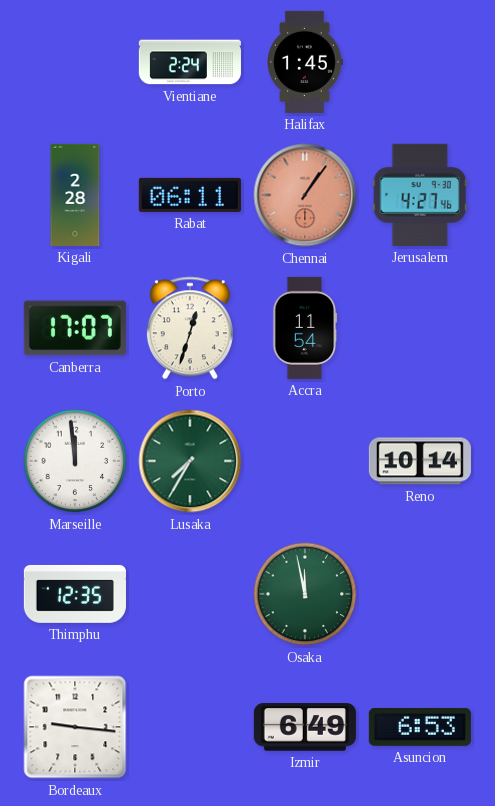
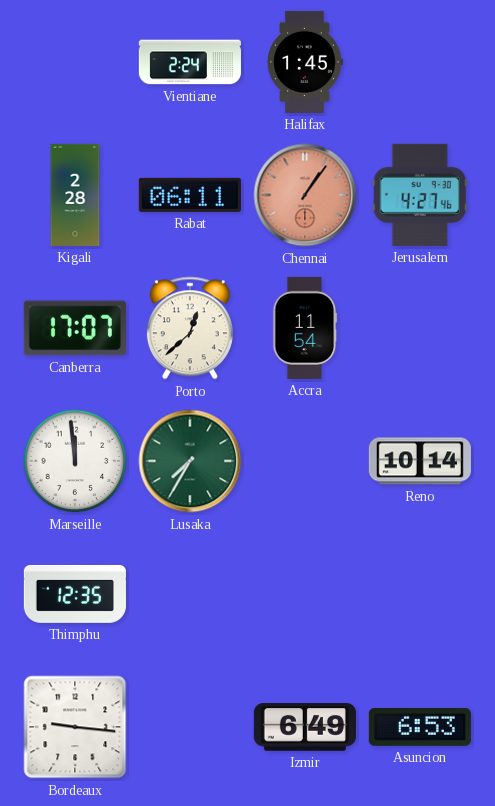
Porto: 12:33 -> 12:38
Osaka: 11:58 -> none
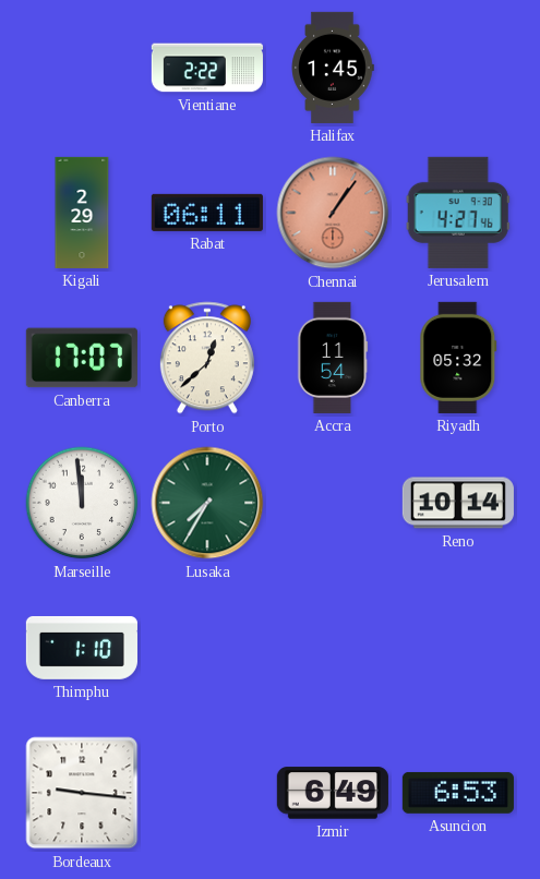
Vientiane: 2:24 -> 2:22
Kigali: 2:28 -> 2:29
Riyadh: none -> 05:32
Thimphu: 12:35 -> 1:10
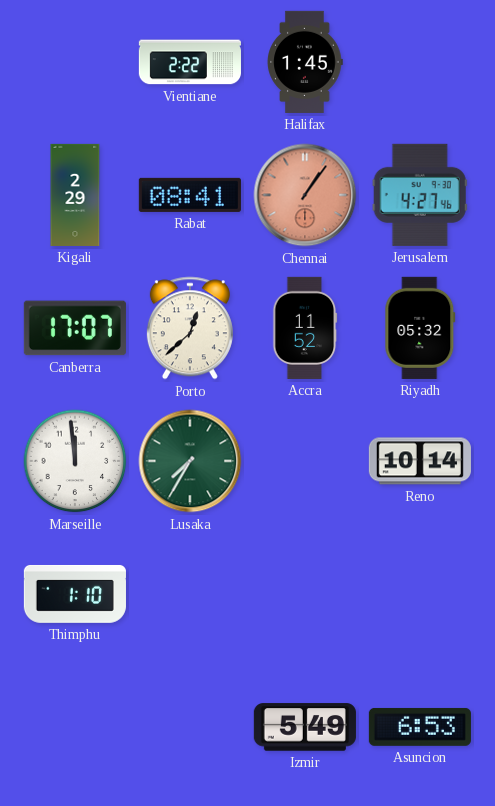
Rabat: 06:11 -> 08:41
Accra: 11:54 -> 11:52
Bordeaux: 9:16 -> none
Izmir: 6:49 -> 5:49
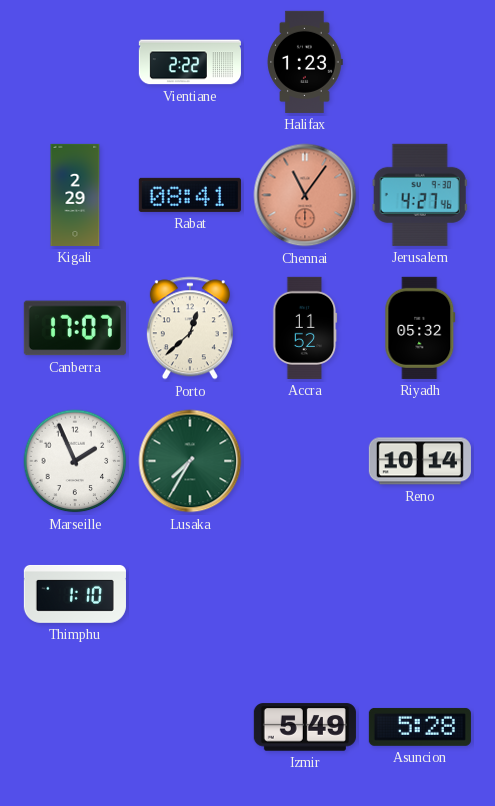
Halifax: 1:45 -> 1:23
Chennai: 1:06 -> 11:06
Marseille: 11:59 -> 1:56
Asuncion: 6:53 -> 5:28
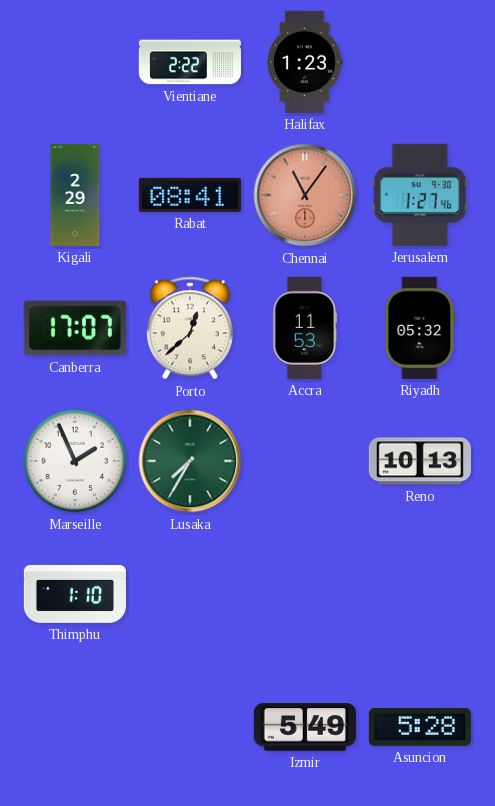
Jerusalem: 4:27 -> 1:27
Accra: 11:52 -> 11:53
Reno: 10:14 -> 10:13
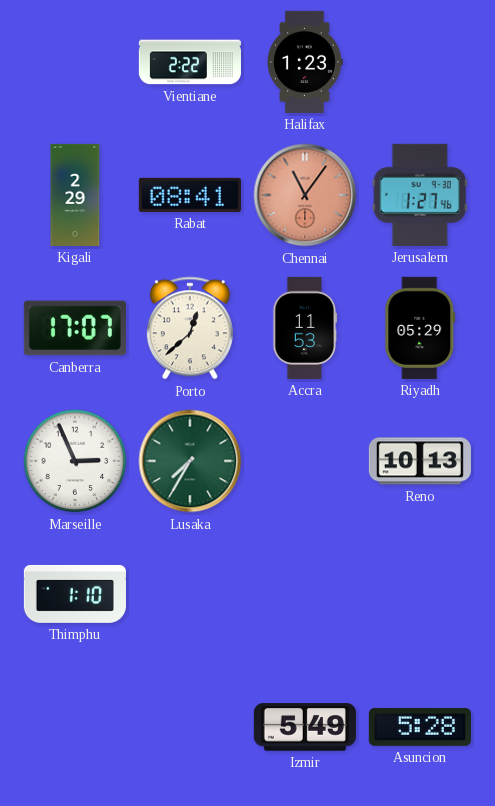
Riyadh: 05:32 -> 05:29
Marseille: 1:56 -> 2:56
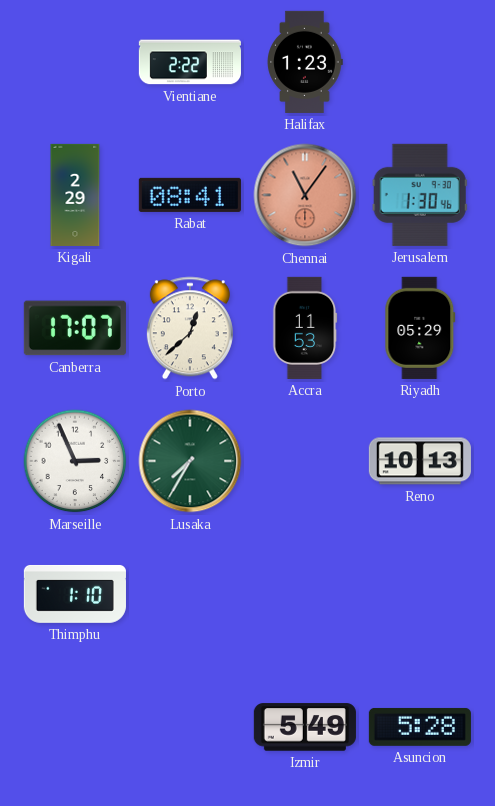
Jerusalem: 1:27 -> 1:30
